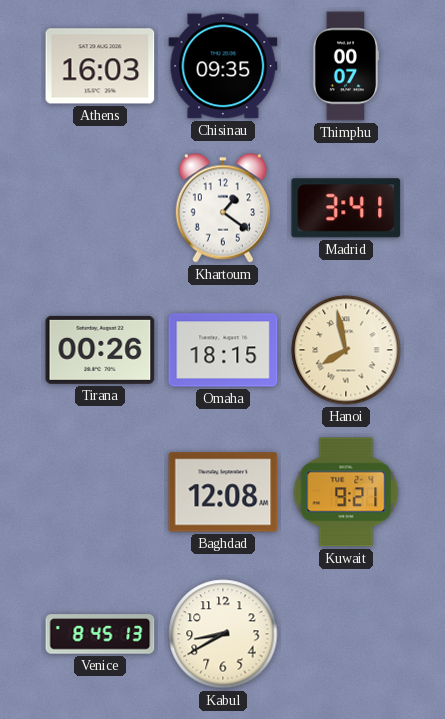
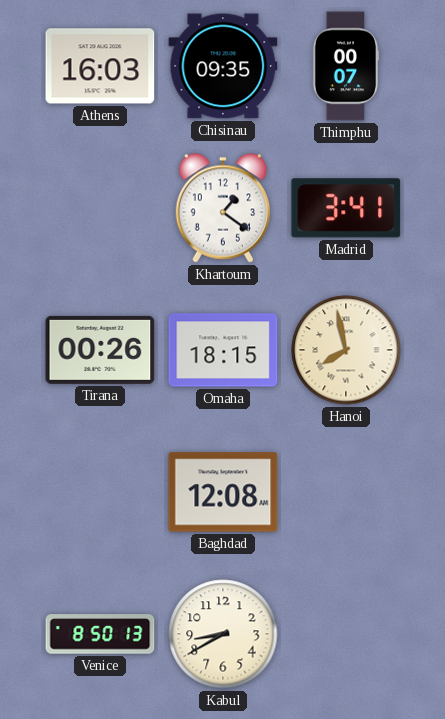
Kuwait: 9:21 -> none
Venice: 8:45 -> 8:50
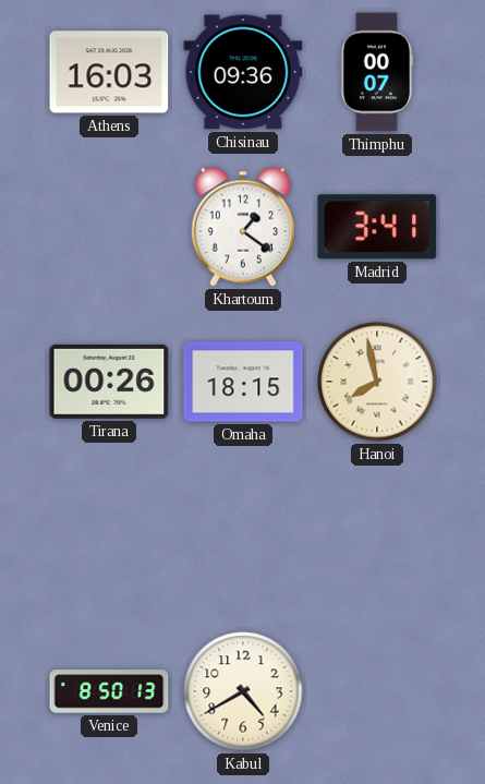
Chisinau: 09:35 -> 09:36
Baghdad: 12:08 -> none
Kabul: 8:40 -> 4:40
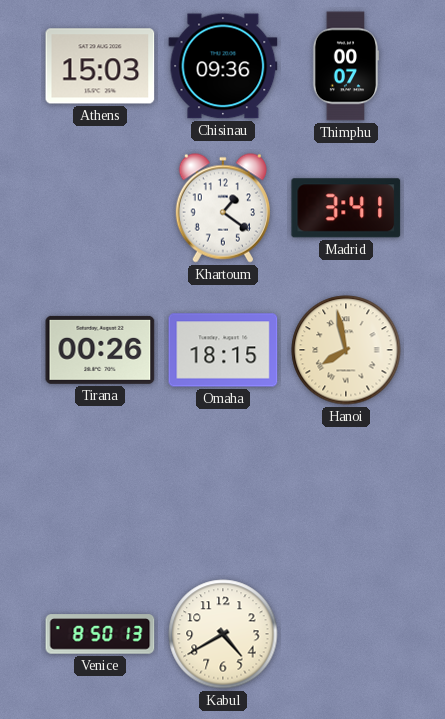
Athens: 16:03 -> 15:03
